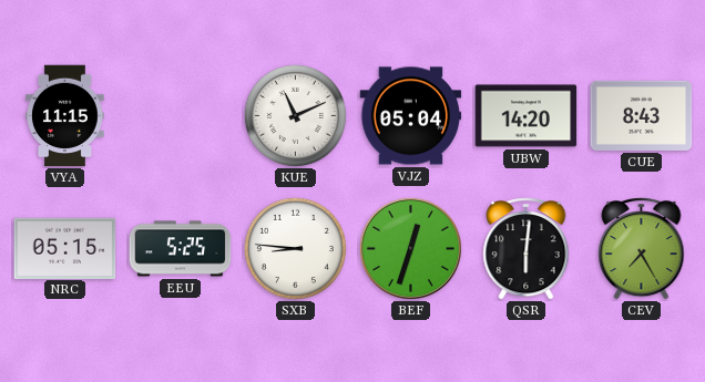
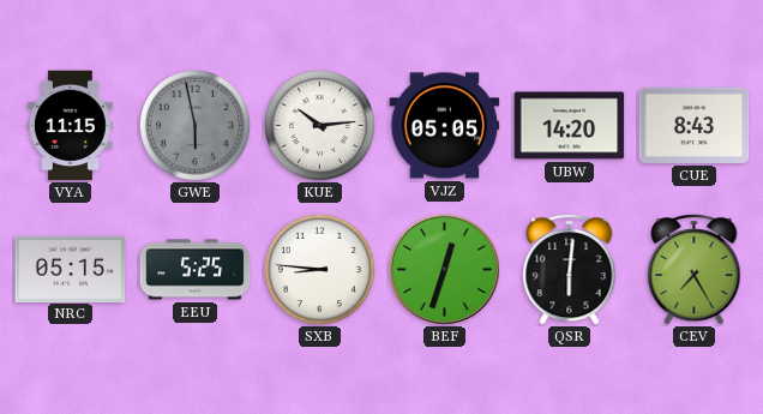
GWE: none -> 5:58
KUE: 11:11 -> 10:14
VJZ: 05:04 -> 05:05
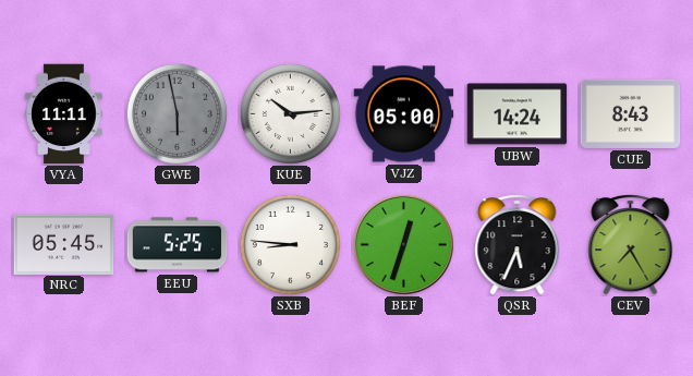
VYA: 11:15 -> 11:11
VJZ: 05:05 -> 05:00
UBW: 14:20 -> 14:24
NRC: 05:15 -> 05:45
QSR: 6:01 -> 5:34
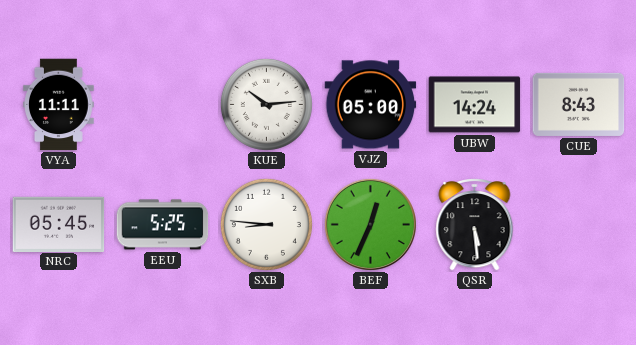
GWE: 5:58 -> none
BEF: 12:33 -> 12:34
QSR: 5:34 -> 5:29
CEV: 7:25 -> none
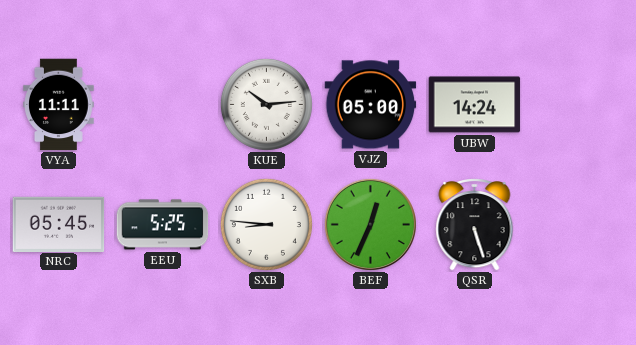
CUE: 8:43 -> none
QSR: 5:29 -> 5:27
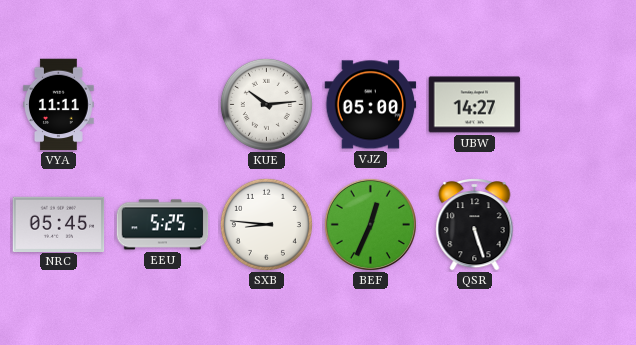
UBW: 14:24 -> 14:27
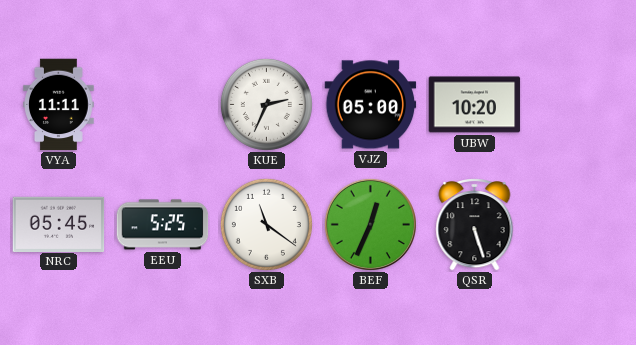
KUE: 10:14 -> 2:34
UBW: 14:27 -> 10:20
SXB: 8:46 -> 11:21
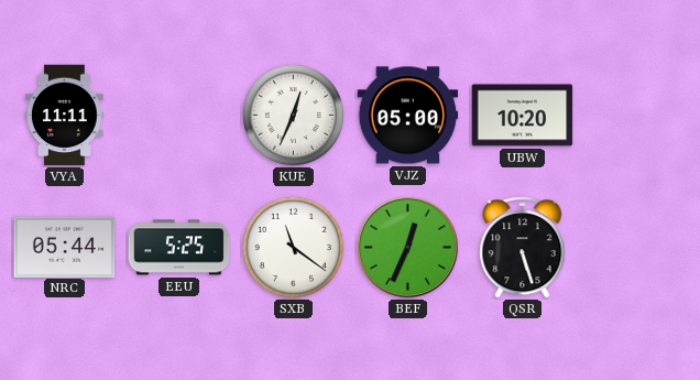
KUE: 2:34 -> 12:34
NRC: 05:45 -> 05:44
